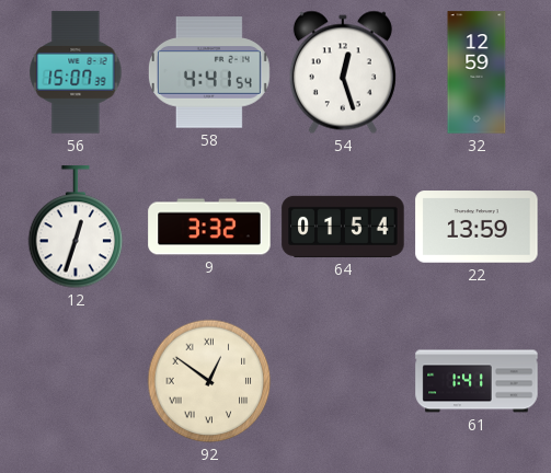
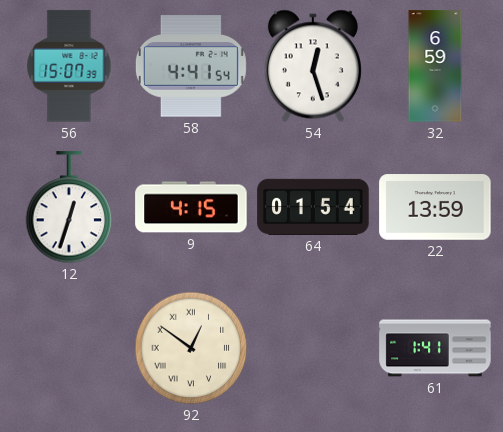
32: 12:59 -> 6:59
9: 3:32 -> 4:15
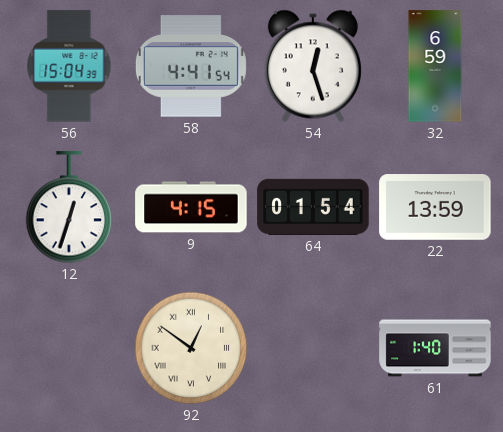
56: 15:07 -> 15:04
61: 1:41 -> 1:40
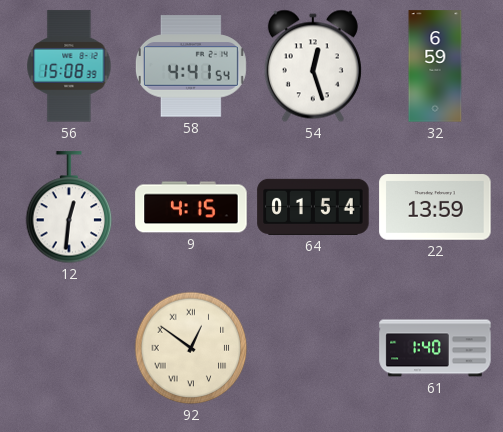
56: 15:04 -> 15:08
12: 12:33 -> 12:31
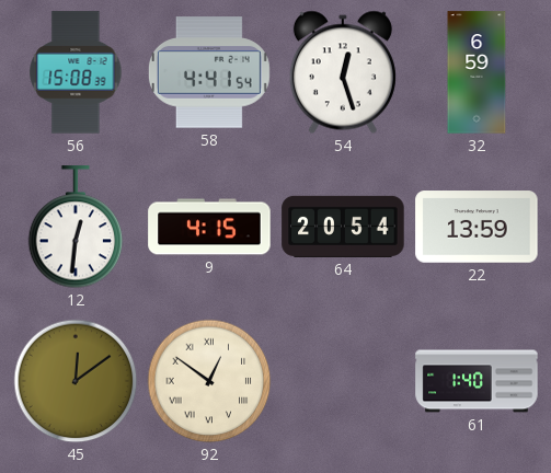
64: 01:54 -> 20:54
45: none -> 12:09
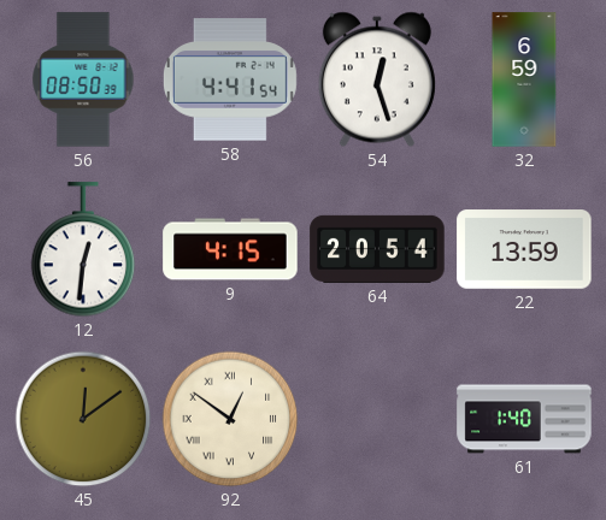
56: 15:08 -> 08:50
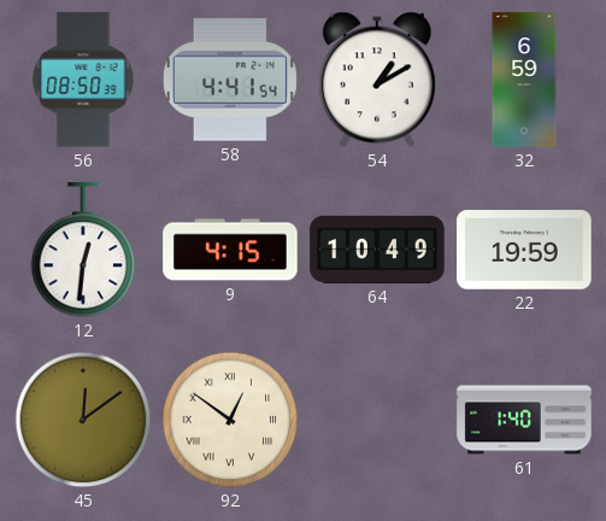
54: 12:27 -> 1:10
64: 20:54 -> 10:49
22: 13:59 -> 19:59
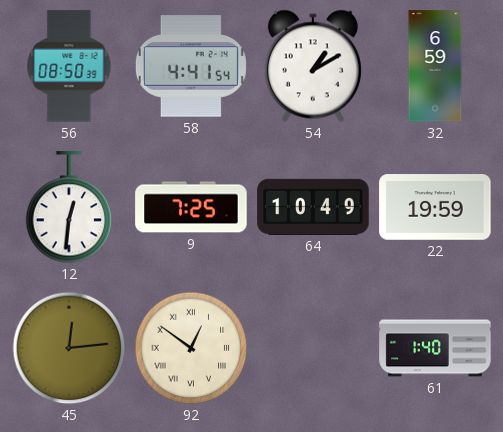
9: 4:15 -> 7:25
45: 12:09 -> 12:14
